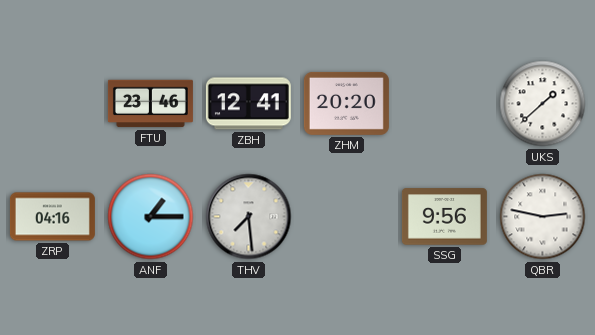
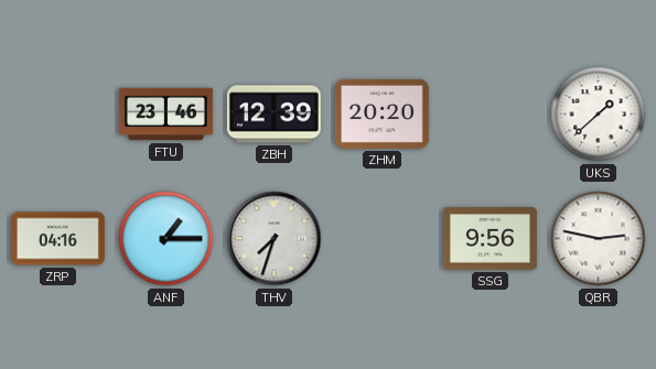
ZBH: 12:41 -> 12:39
THV: 7:29 -> 7:33
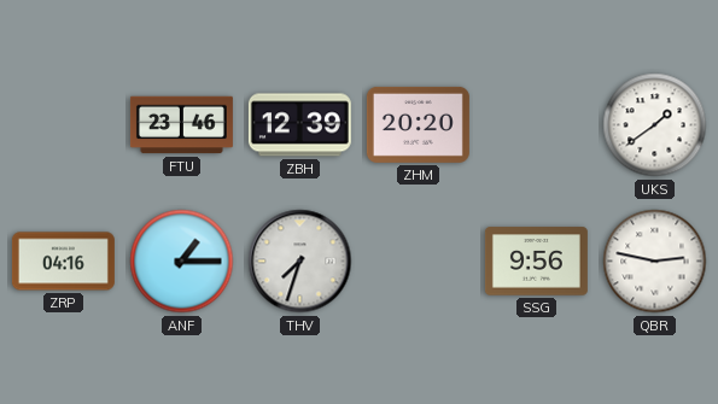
UKS: 1:38 -> 1:39
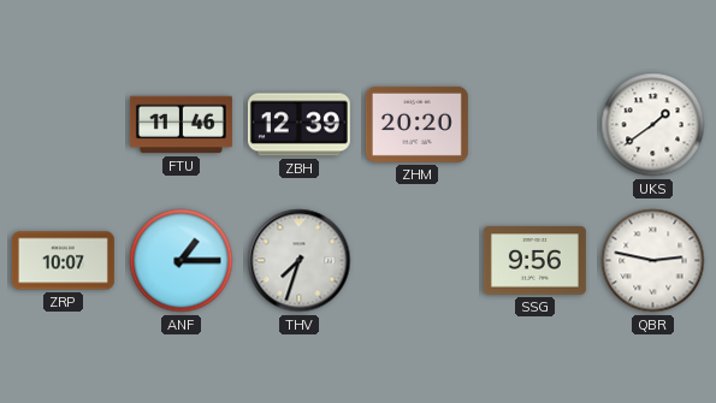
FTU: 23:46 -> 11:46
ZRP: 04:16 -> 10:07
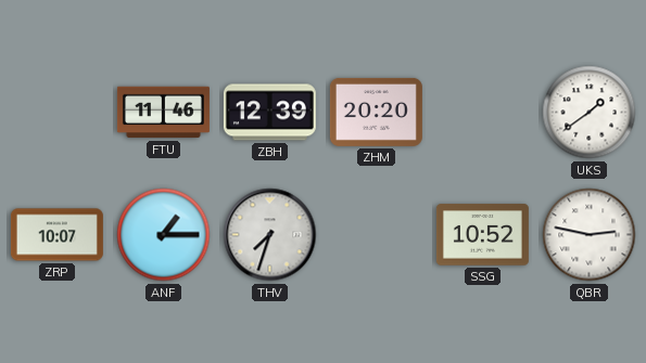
SSG: 9:56 -> 10:52
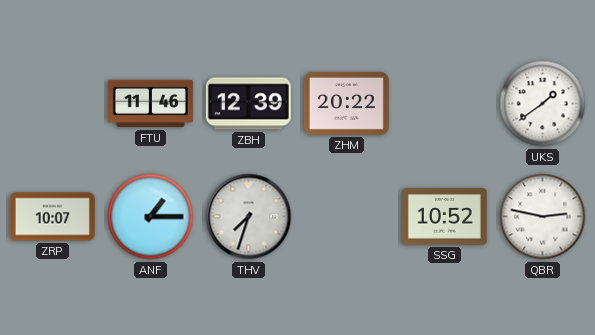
ZHM: 20:20 -> 20:22
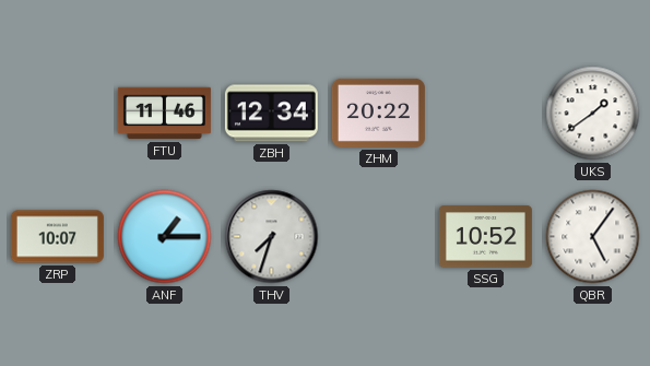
ZBH: 12:39 -> 12:34
QBR: 2:47 -> 5:06
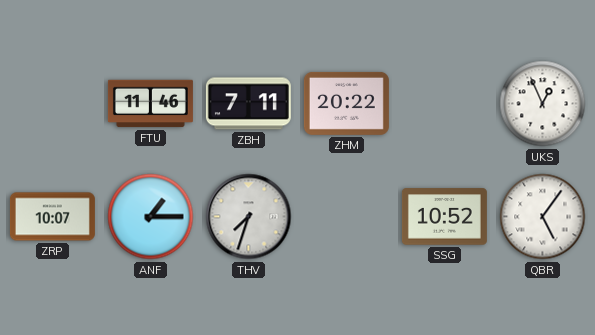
ZBH: 12:34 -> 7:11
UKS: 1:39 -> 12:56
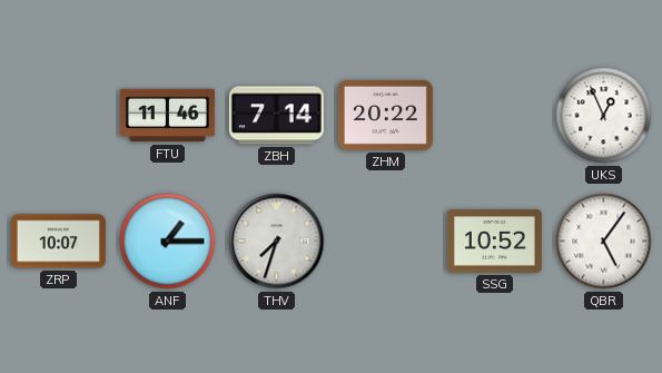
ZBH: 7:11 -> 7:14
